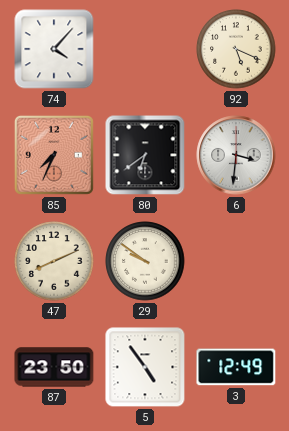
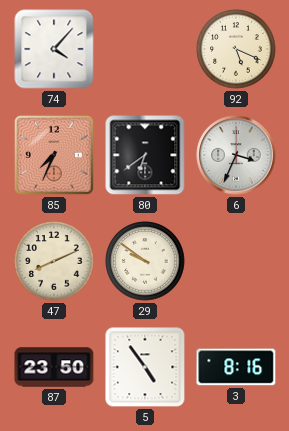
6: 3:31 -> 3:34
3: 12:49 -> 8:16
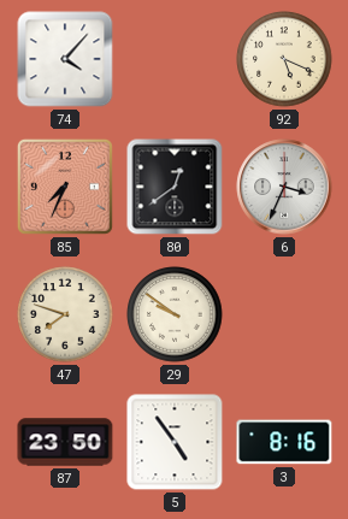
80: 6:39 -> 12:39
47: 8:11 -> 7:48
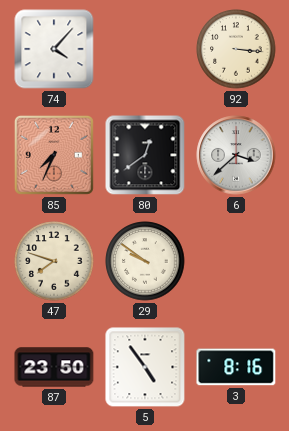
92: 5:19 -> 3:16
6: 3:34 -> 3:38
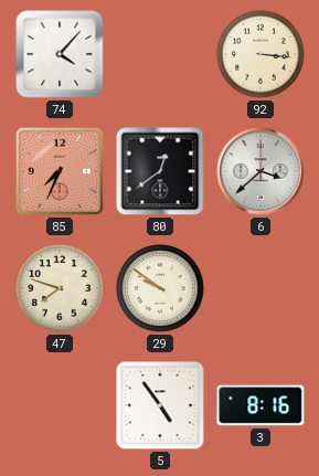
87: 23:50 -> none
